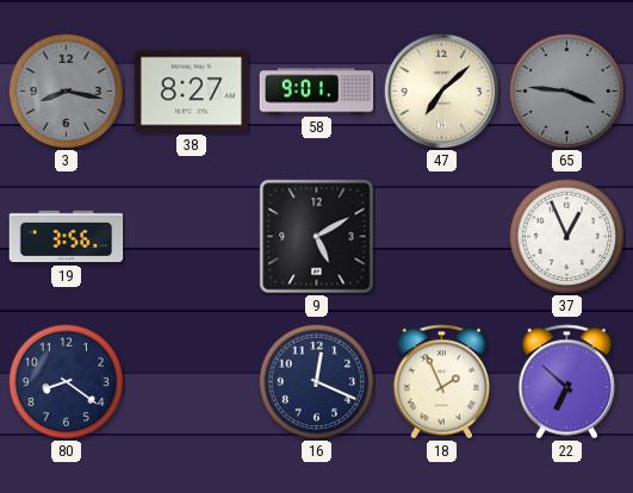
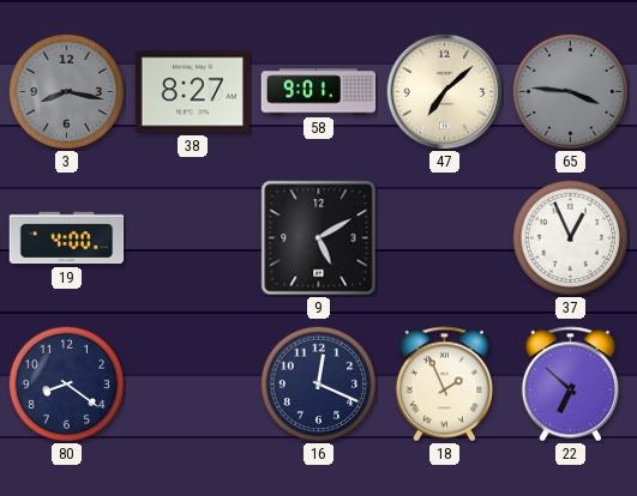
19: 3:56 -> 4:00
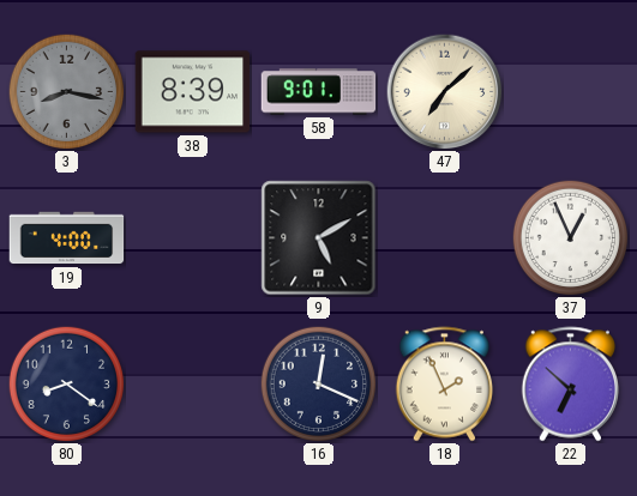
38: 8:27 -> 8:39
65: 3:46 -> none
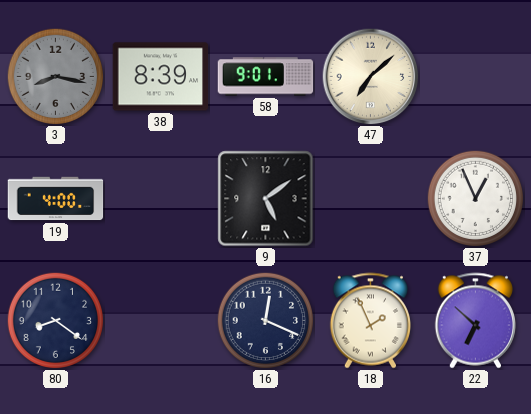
9: 5:10 -> 5:09
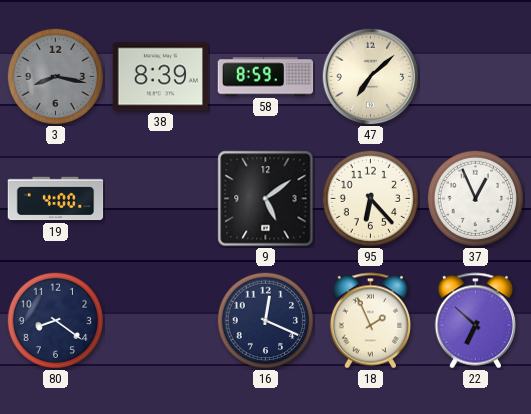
58: 9:01 -> 8:59
95: none -> 6:23
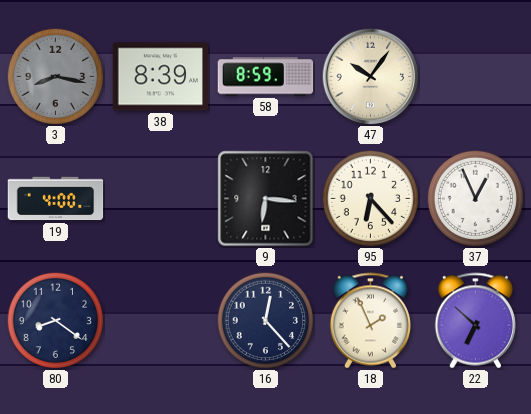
47: 7:08 -> 10:06
9: 5:09 -> 6:16
16: 12:19 -> 12:23
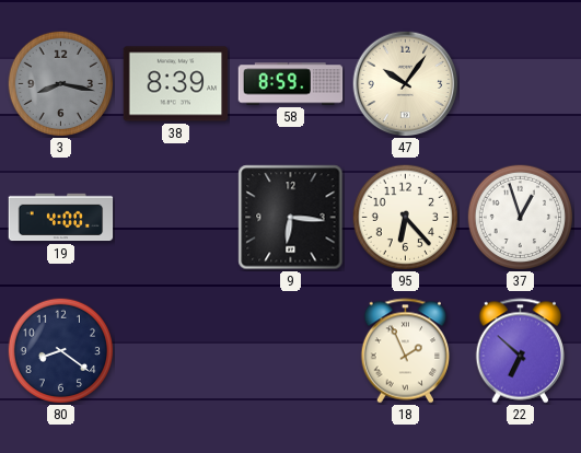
37: 12:56 -> 12:57
16: 12:23 -> none
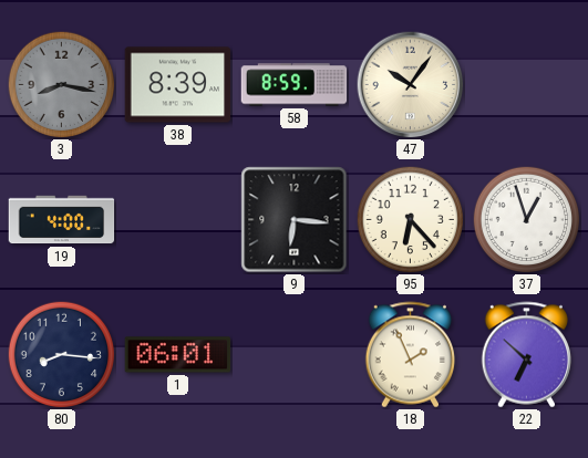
80: 8:21 -> 8:16
1: none -> 06:01
